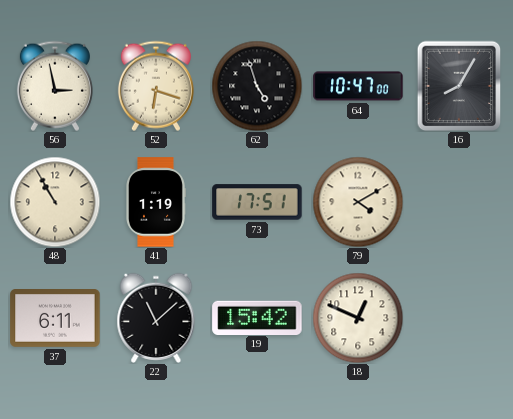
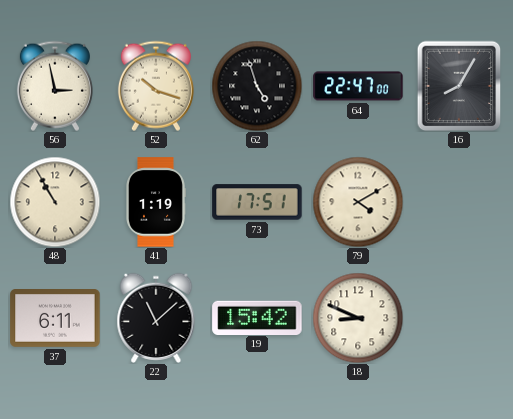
52: 6:18 -> 10:18
64: 10:47 -> 22:47
18: 12:49 -> 8:49
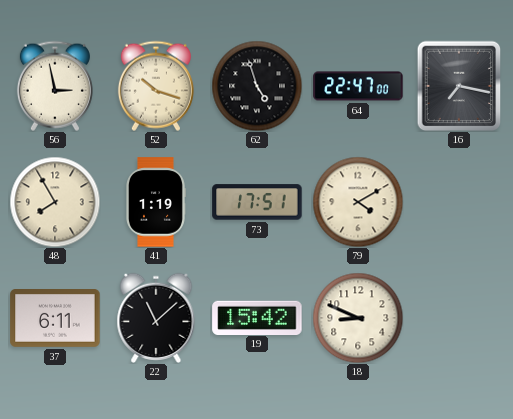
16: 8:05 -> 7:17
48: 10:55 -> 7:55
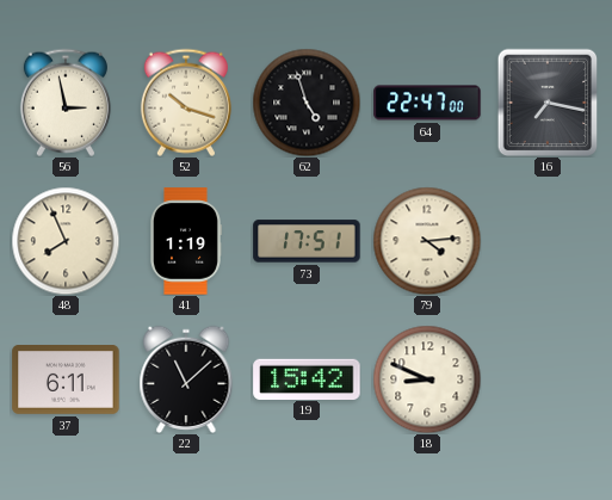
48: 7:55 -> 7:56
79: 4:10 -> 4:14
